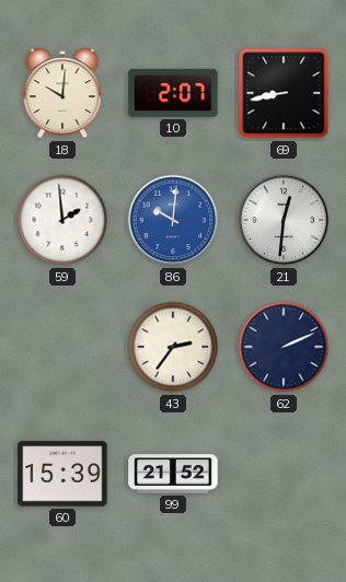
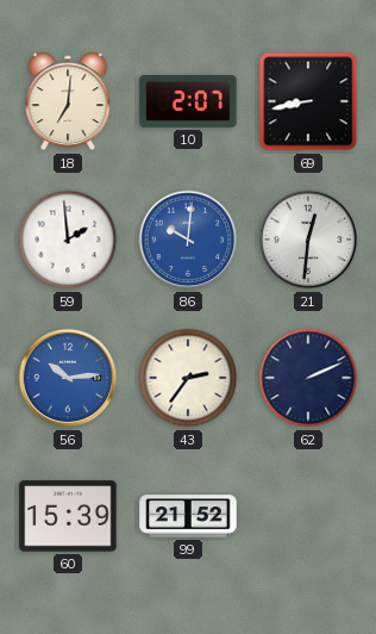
18: 10:01 -> 7:01
56: none -> 10:14
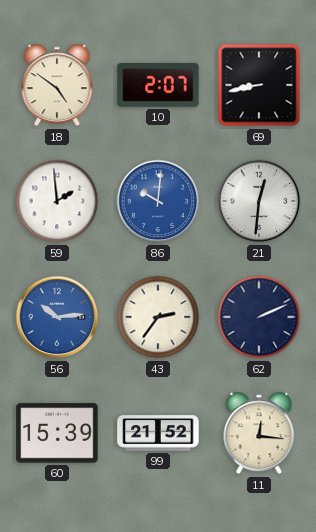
18: 7:01 -> 4:51
11: none -> 12:16
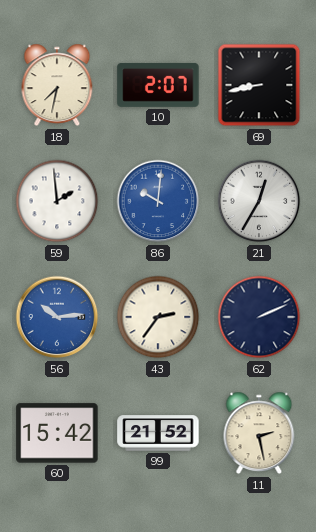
18: 4:51 -> 7:32
21: 12:31 -> 12:35
60: 15:39 -> 15:42
11: 12:16 -> 2:28
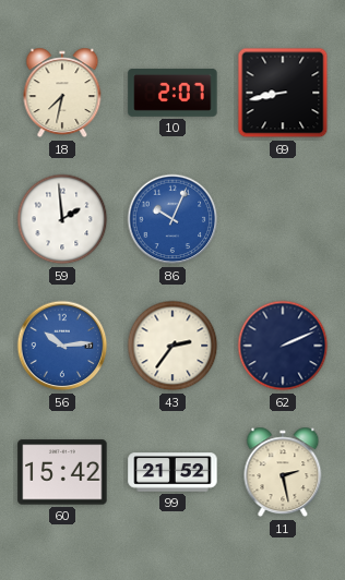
86: 10:01 -> 10:04
21: 12:35 -> none
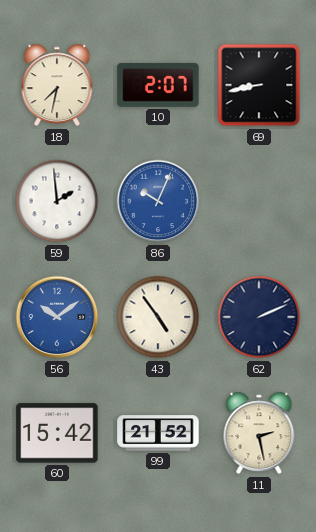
56: 10:14 -> 10:09
43: 2:36 -> 4:54
